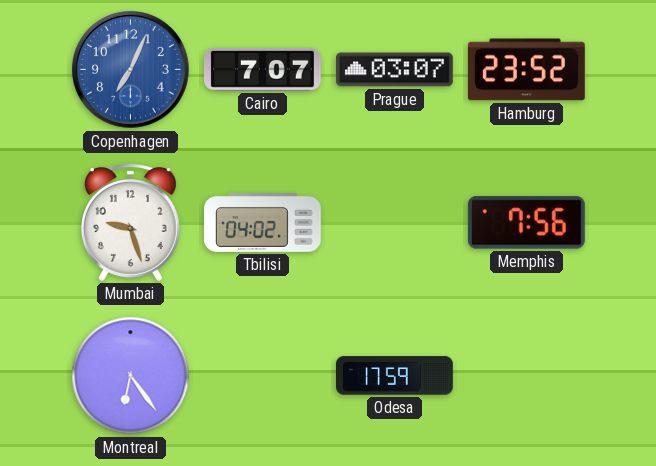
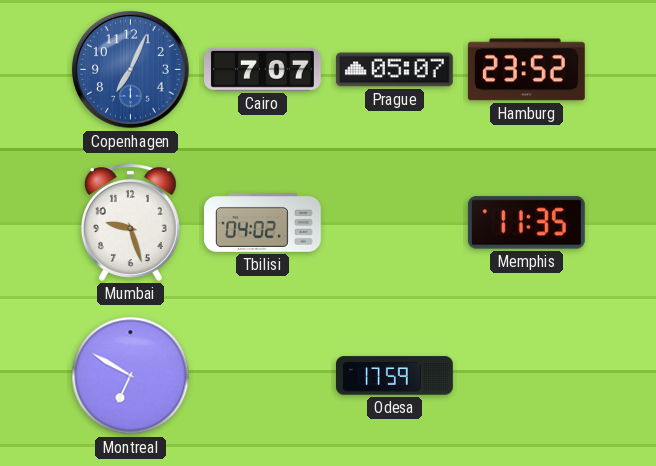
Prague: 03:07 -> 05:07
Memphis: 7:56 -> 11:35
Montreal: 6:24 -> 6:50
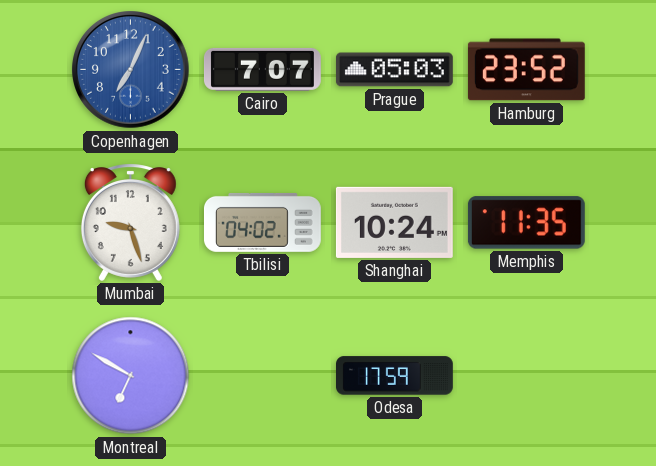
Prague: 05:07 -> 05:03
Shanghai: none -> 10:24
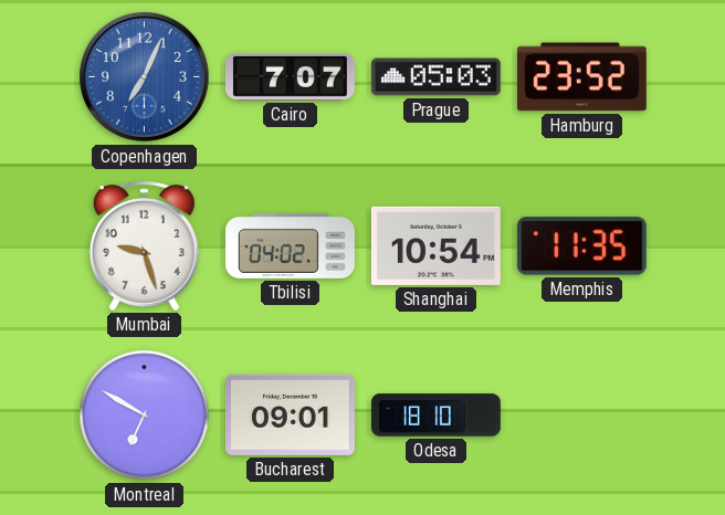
Shanghai: 10:24 -> 10:54
Bucharest: none -> 09:01
Odesa: 17:59 -> 18:10
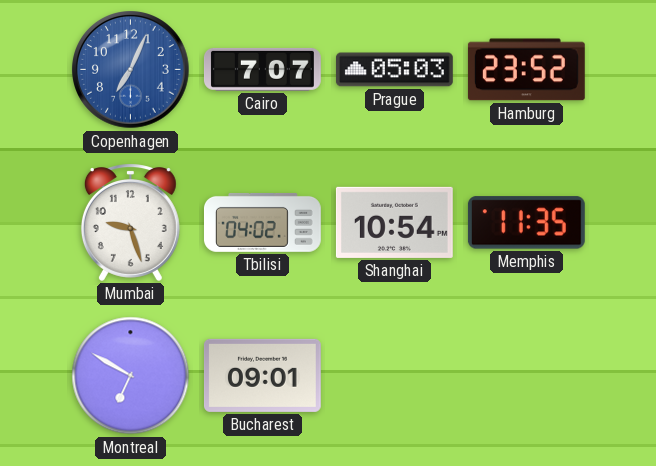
Odesa: 18:10 -> none
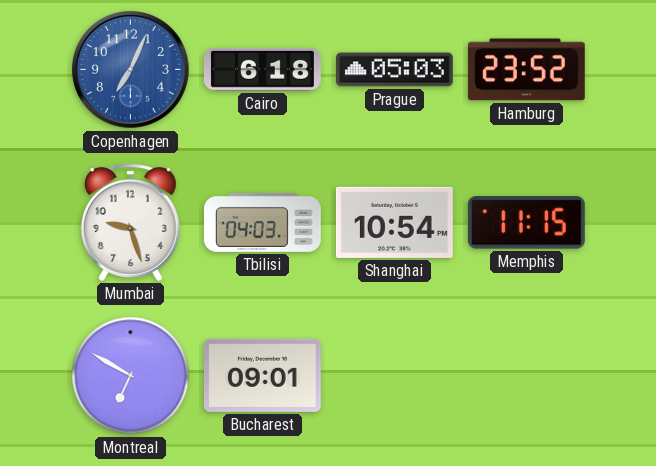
Cairo: 7:07 -> 6:18
Tbilisi: 04:02 -> 04:03
Memphis: 11:35 -> 11:15
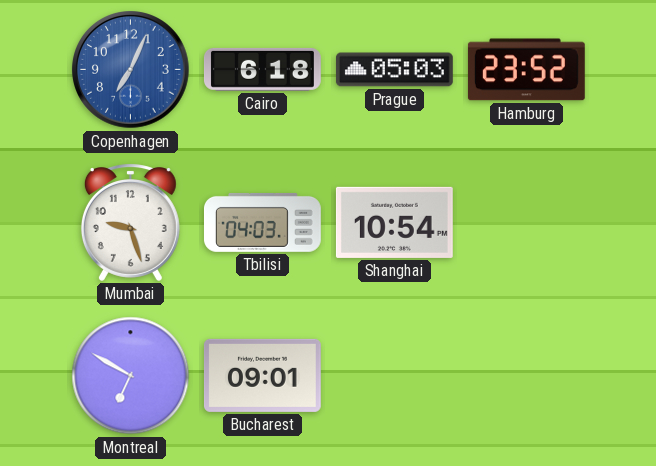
Memphis: 11:15 -> none
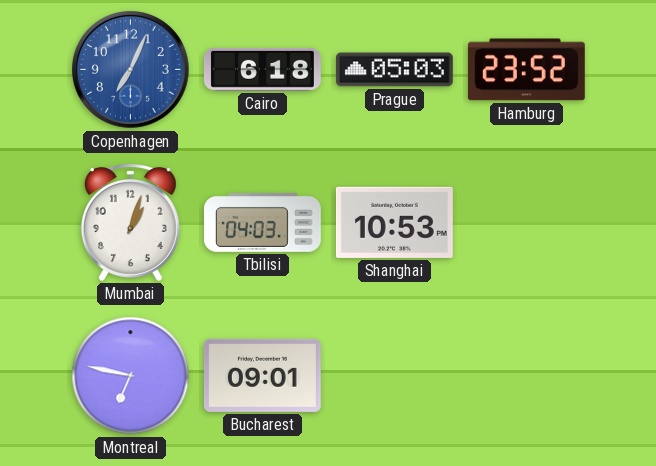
Mumbai: 9:27 -> 1:03
Shanghai: 10:54 -> 10:53
Montreal: 6:50 -> 6:47
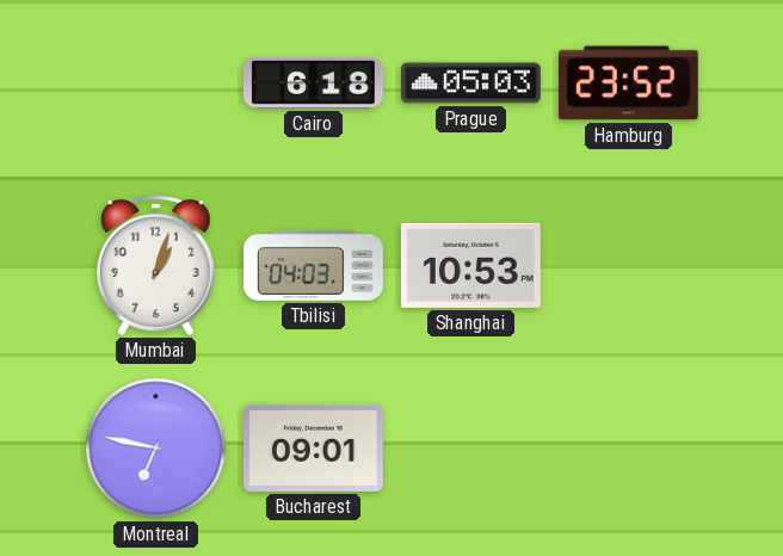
Copenhagen: 7:04 -> none
